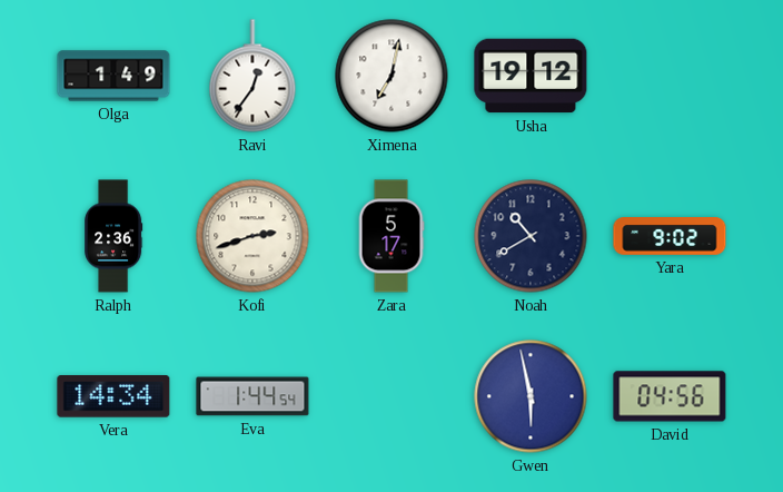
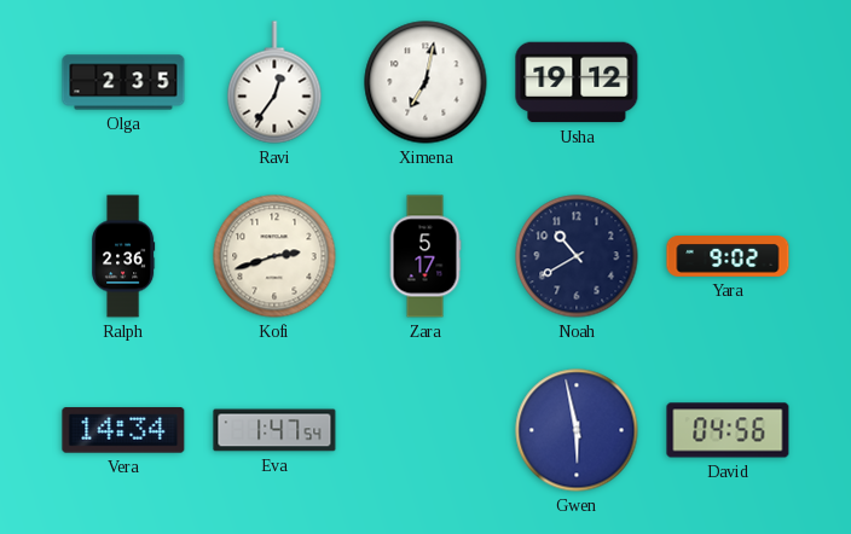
Olga: 1:49 -> 2:35
Eva: 1:44 -> 1:47
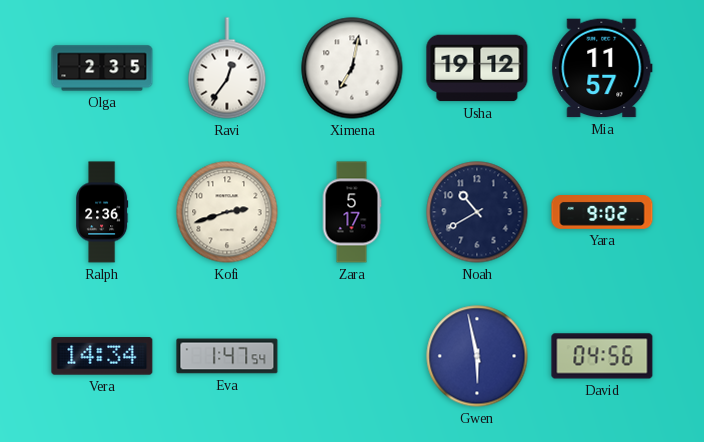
Mia: none -> 11:57
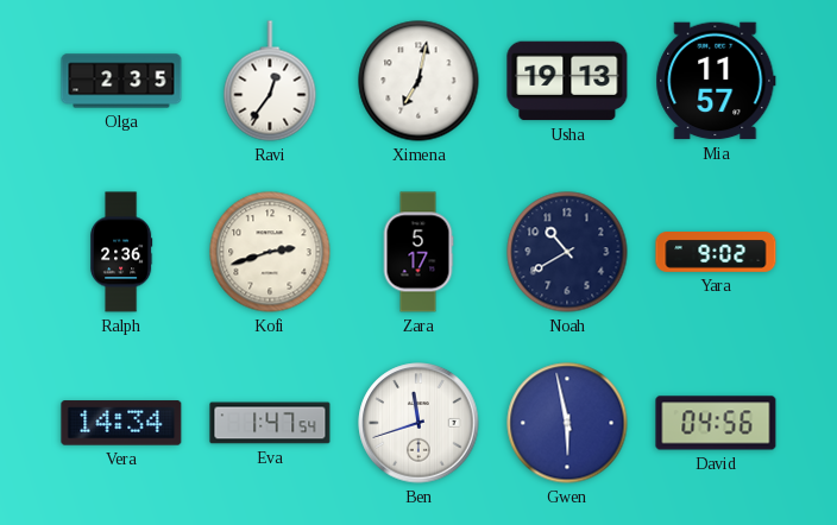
Usha: 19:12 -> 19:13
Ben: none -> 11:42
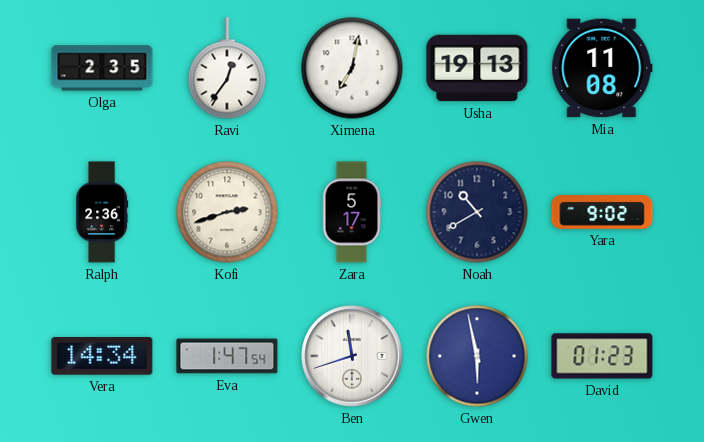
Mia: 11:57 -> 11:08
David: 04:56 -> 01:23
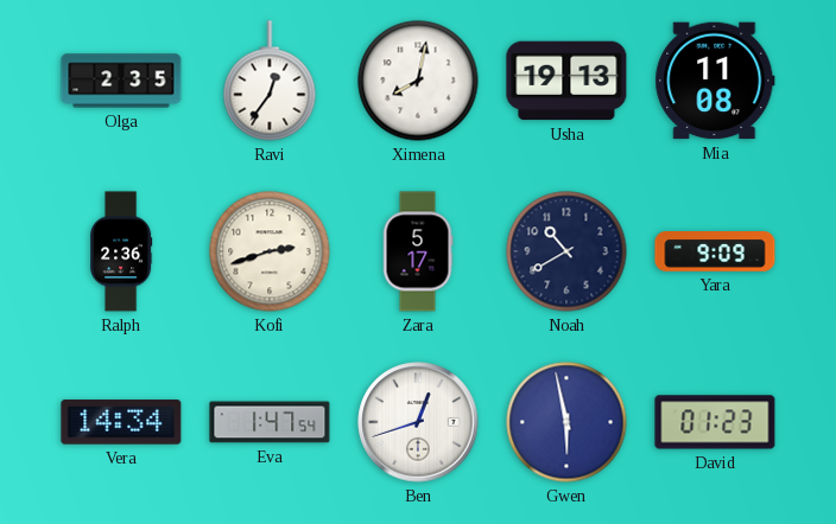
Ximena: 7:02 -> 8:02
Yara: 9:02 -> 9:09
Ben: 11:42 -> 12:42
